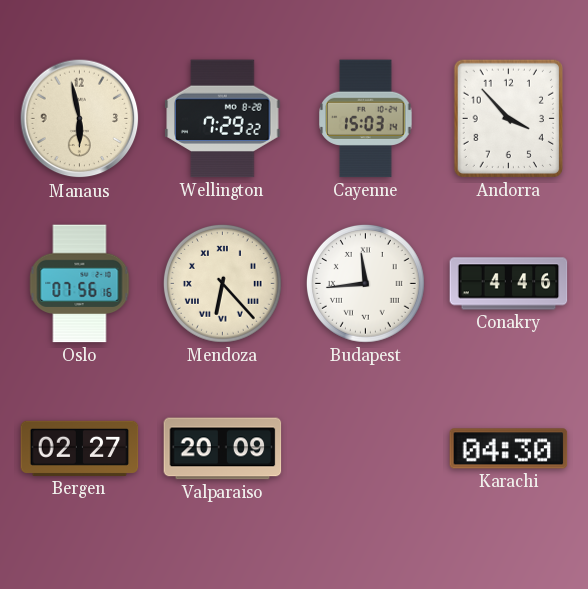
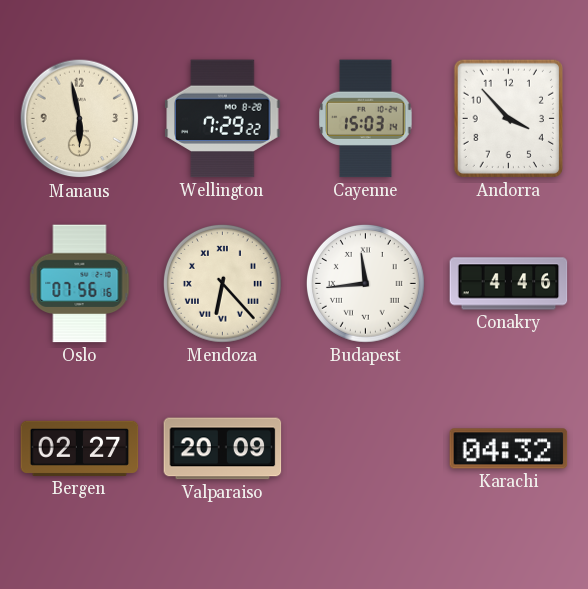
Karachi: 04:30 -> 04:32
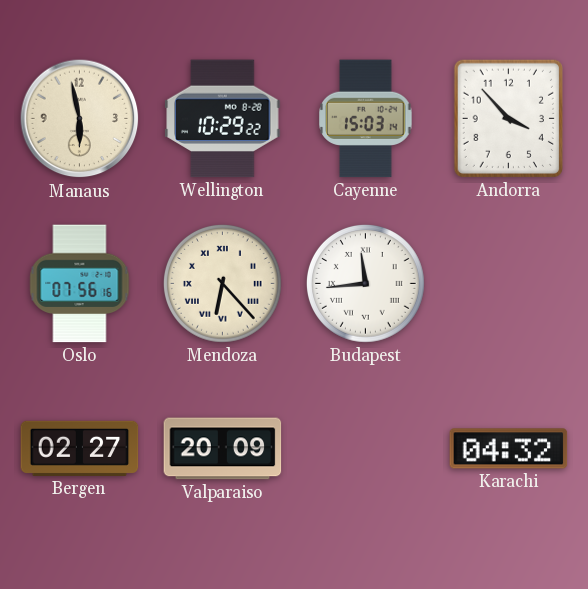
Wellington: 7:29 -> 10:29
Conakry: 4:46 -> none
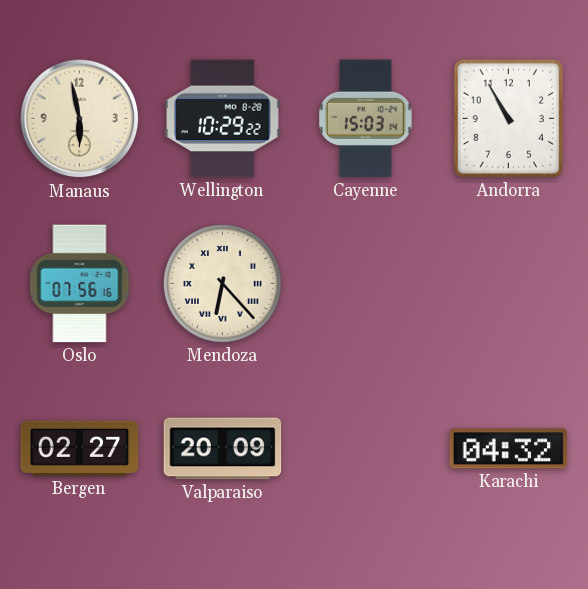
Andorra: 3:53 -> 10:55
Budapest: 11:44 -> none
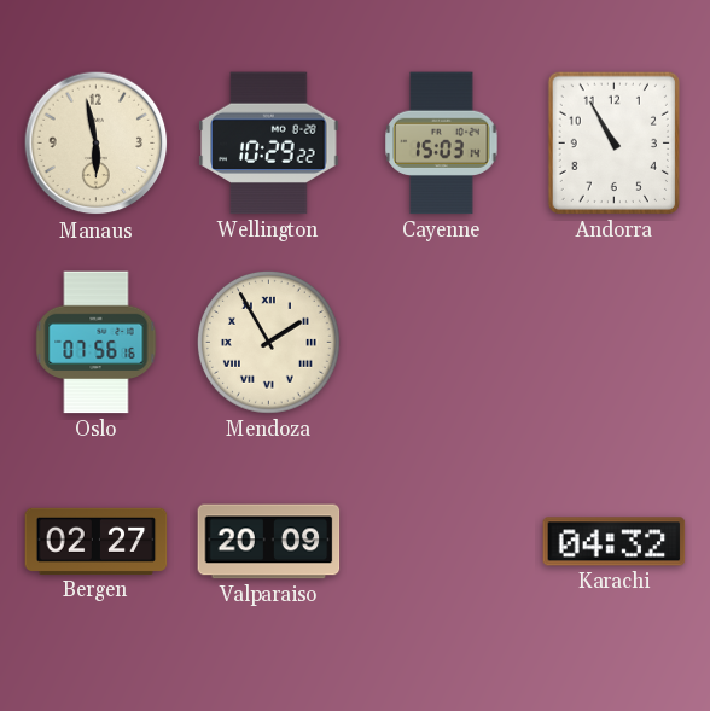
Mendoza: 6:23 -> 1:55
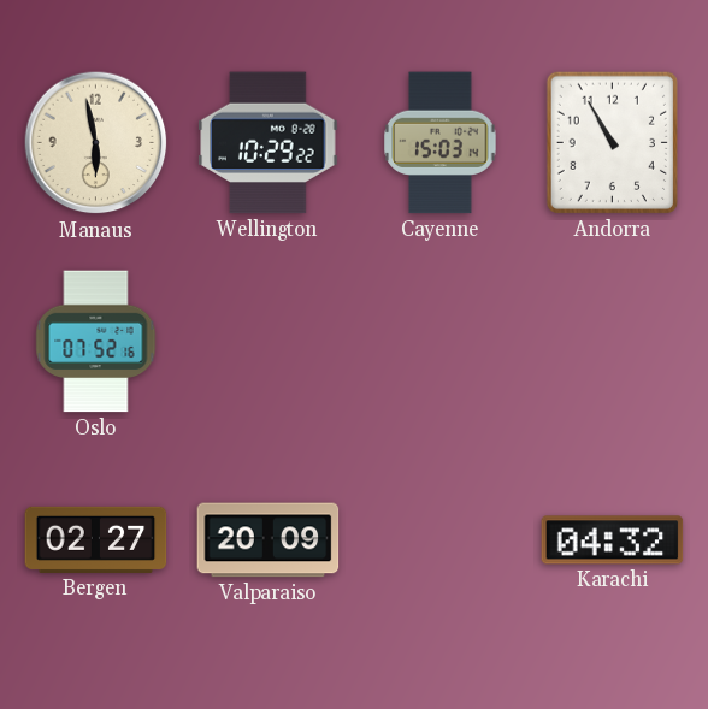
Oslo: 07:56 -> 07:52
Mendoza: 1:55 -> none
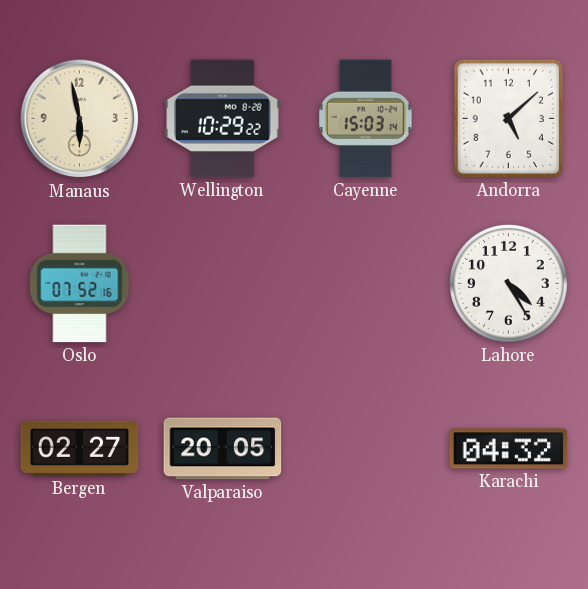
Andorra: 10:55 -> 5:08
Lahore: none -> 4:25
Valparaiso: 20:09 -> 20:05
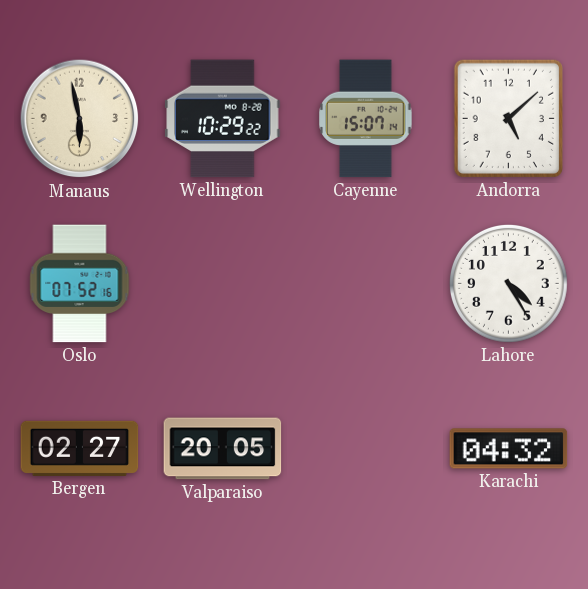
Cayenne: 15:03 -> 15:07
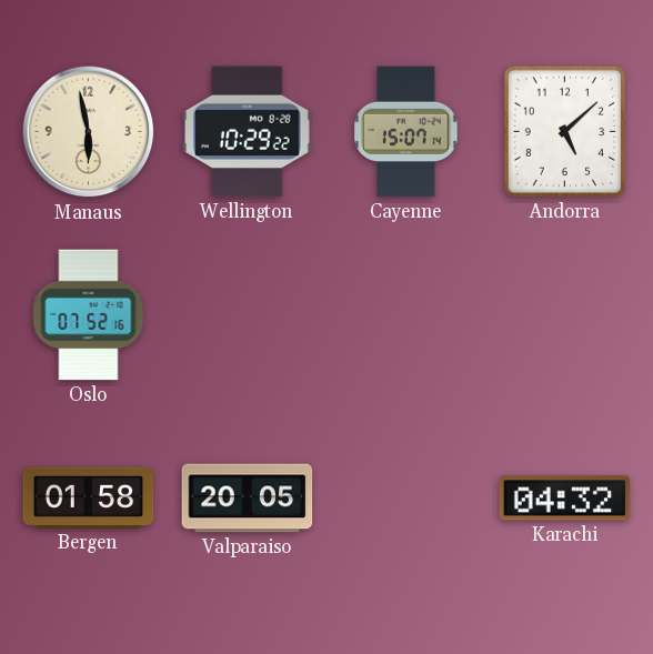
Lahore: 4:25 -> none
Bergen: 02:27 -> 01:58
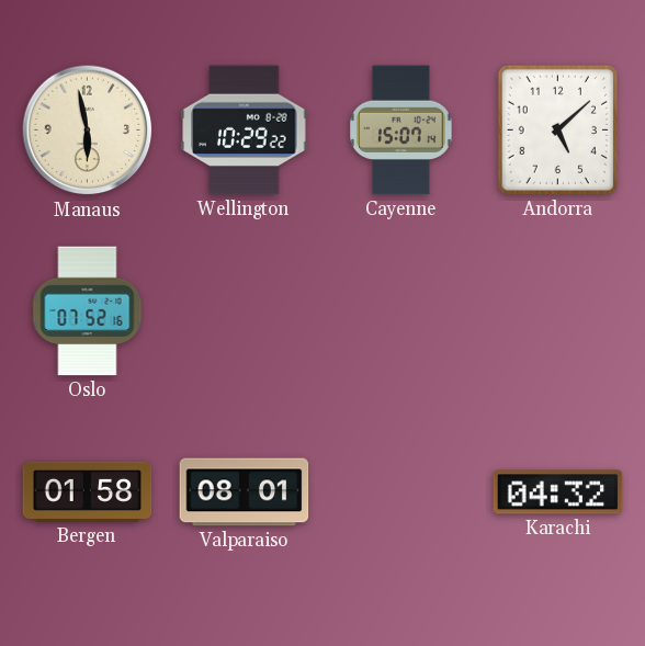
Valparaiso: 20:05 -> 08:01
